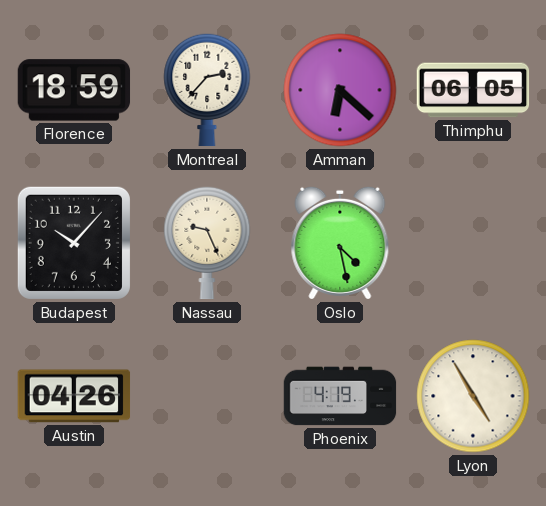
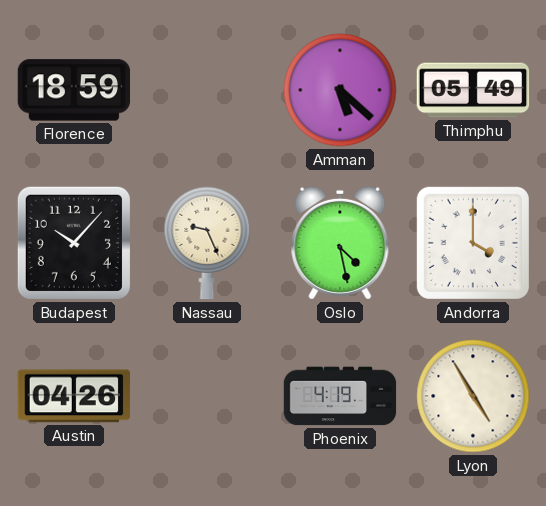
Montreal: 2:37 -> none
Amman: 6:22 -> 5:22
Thimphu: 06:05 -> 05:49
Andorra: none -> 4:00
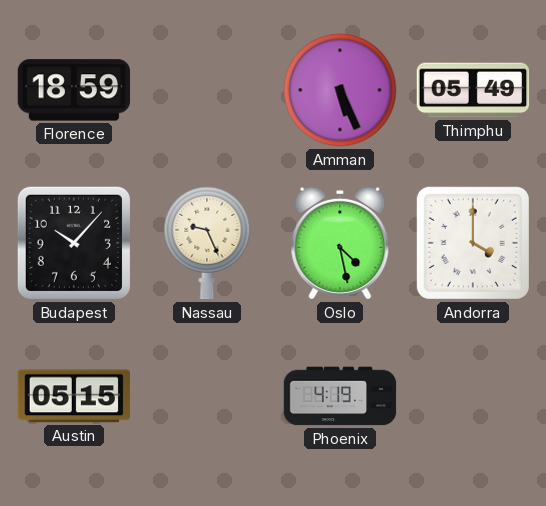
Amman: 5:22 -> 5:26
Austin: 04:26 -> 05:15
Lyon: 4:55 -> none
